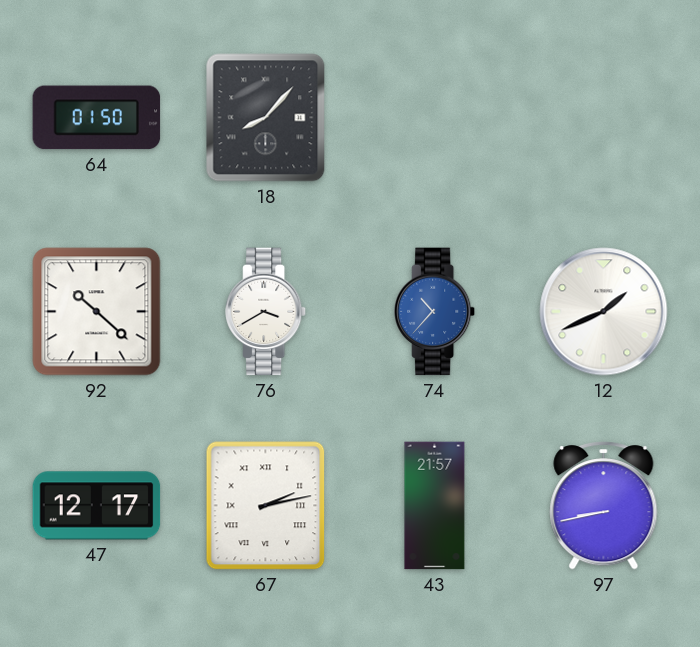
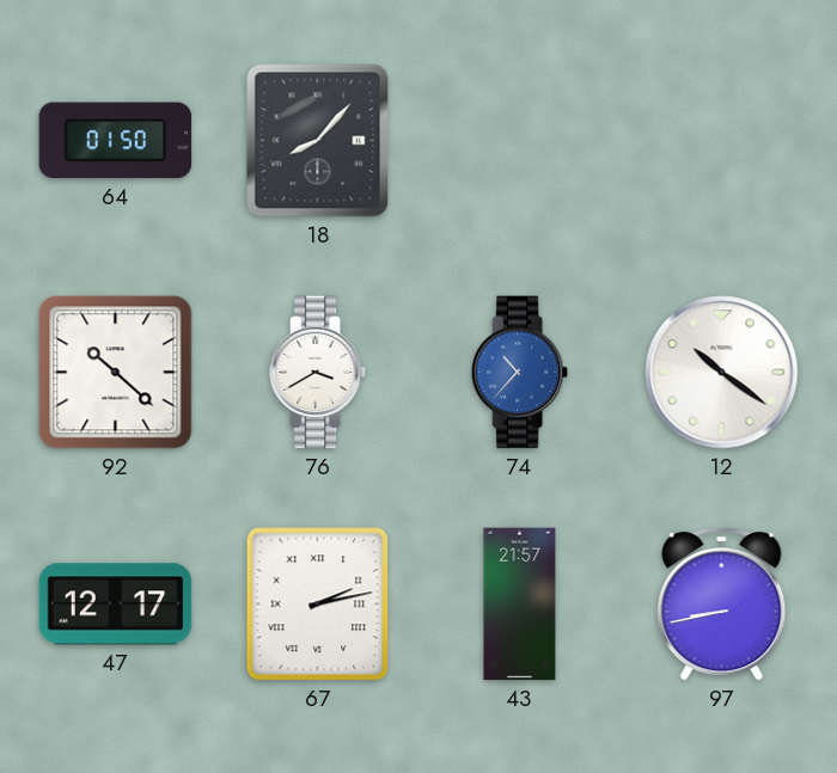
12: 1:41 -> 10:21
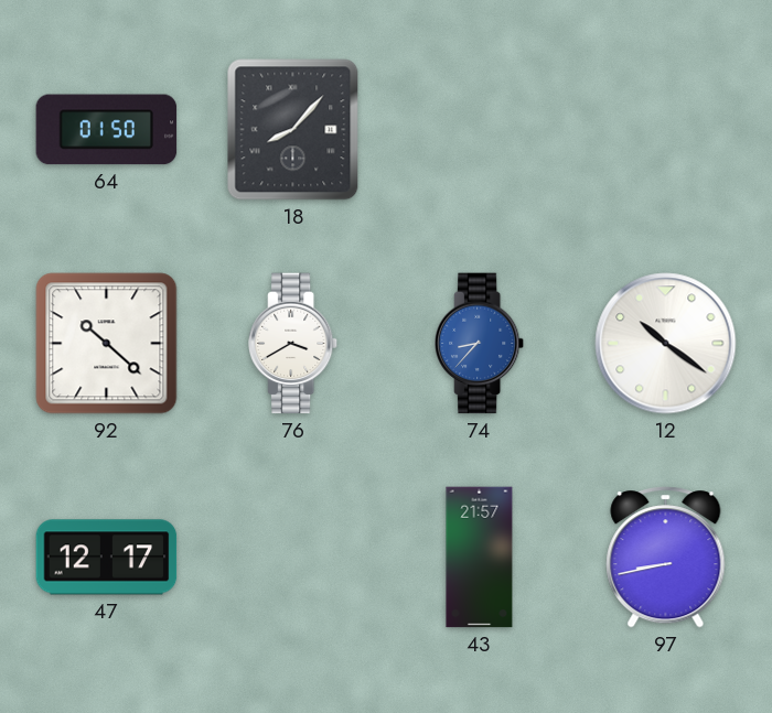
74: 10:37 -> 8:37
67: 2:13 -> none
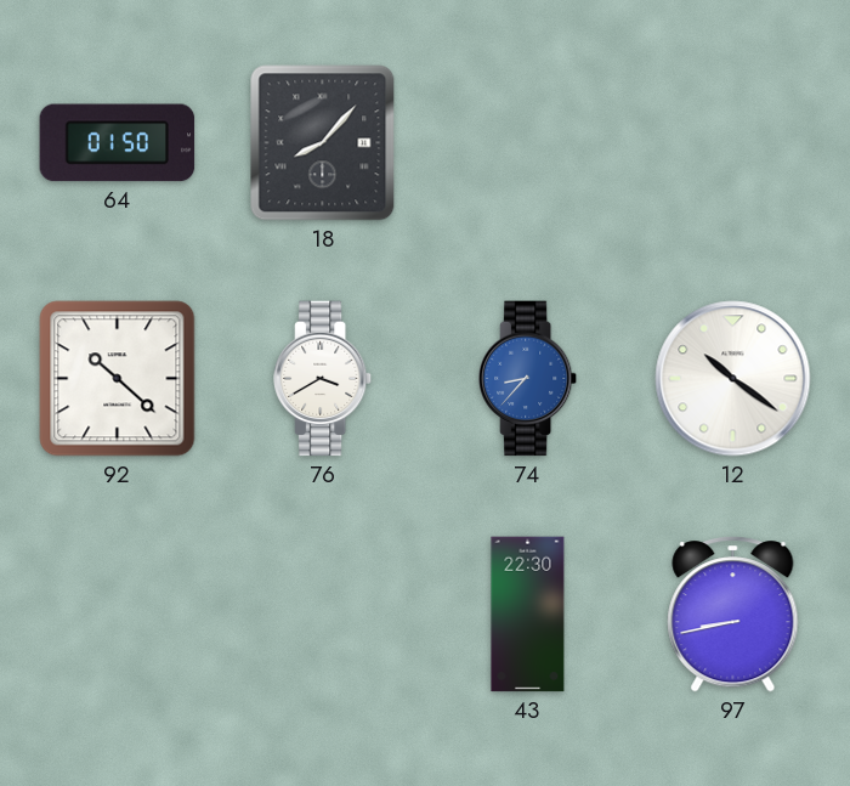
47: 12:17 -> none
43: 21:57 -> 22:30
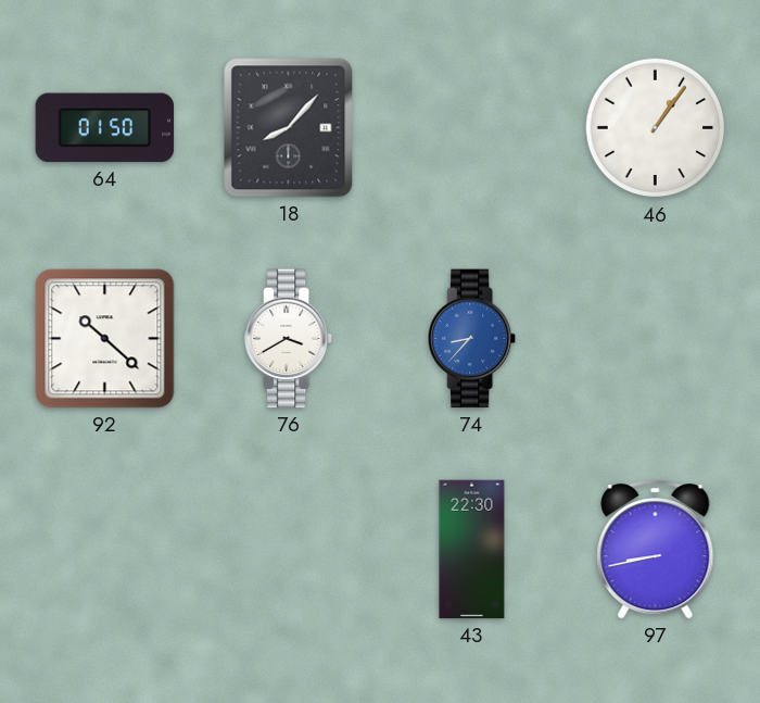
46: none -> 1:06
12: 10:21 -> none
